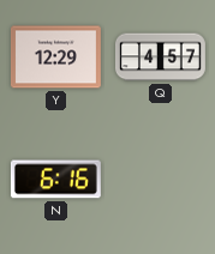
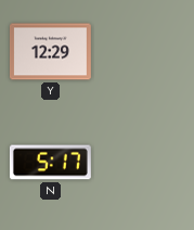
Q: 4:57 -> none
N: 6:16 -> 5:17
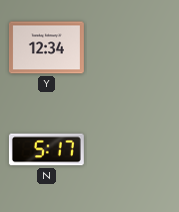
Y: 12:29 -> 12:34
